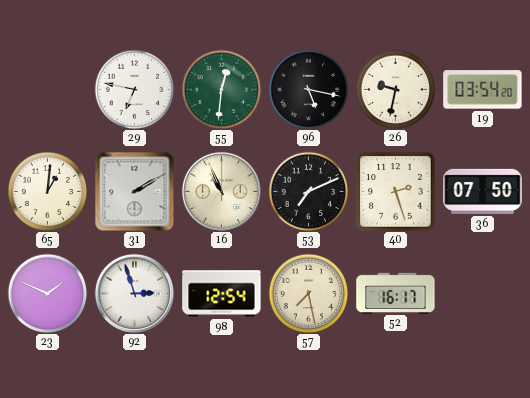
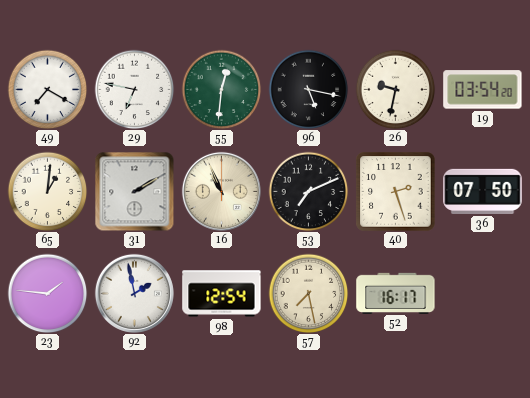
49: none -> 7:20
23: 1:49 -> 1:46
92: 2:57 -> 1:58
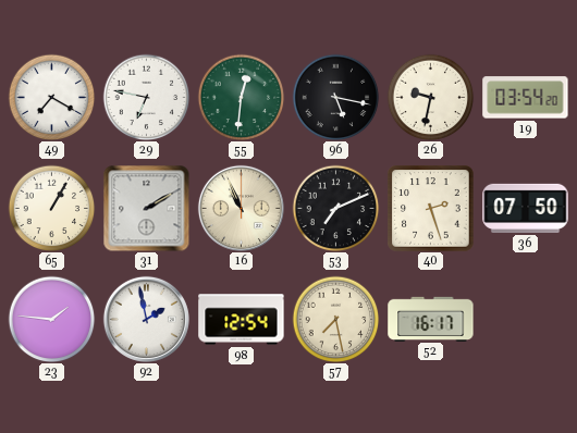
65: 1:01 -> 1:05
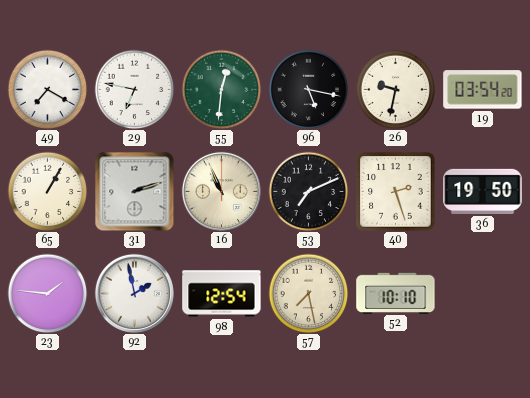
31: 2:10 -> 2:12
36: 07:50 -> 19:50
52: 16:17 -> 10:10
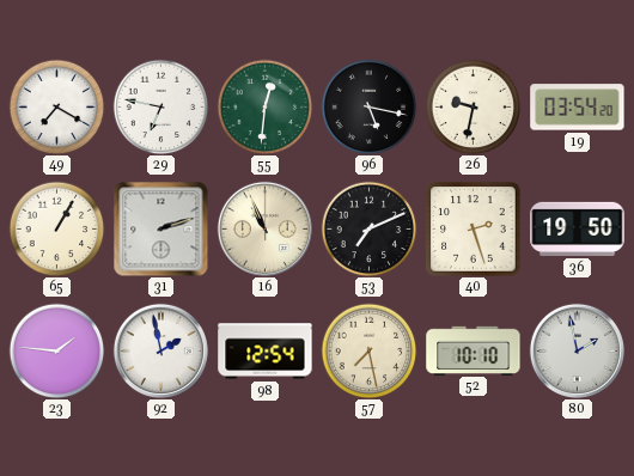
80: none -> 1:58
